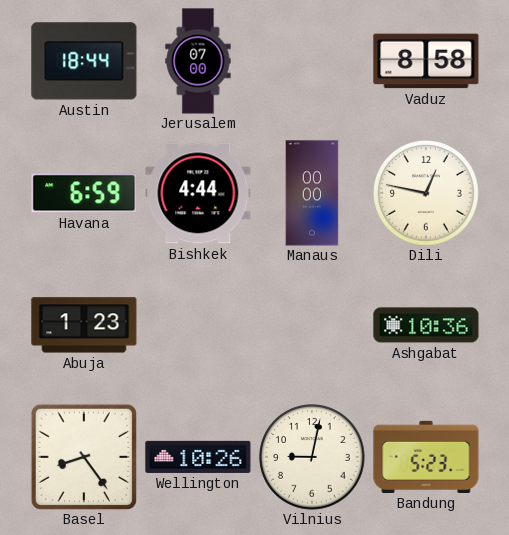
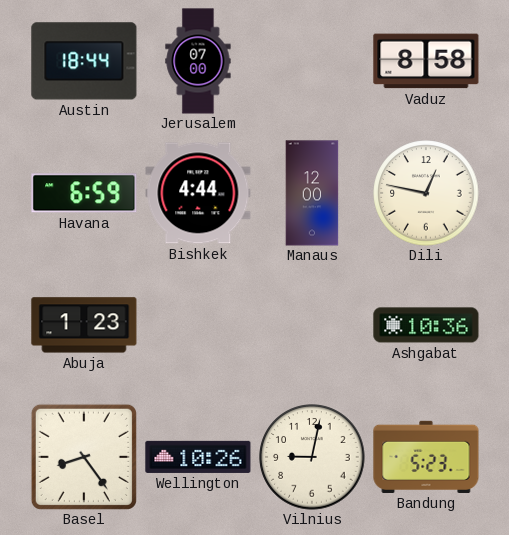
Manaus: 00:00 -> 12:00
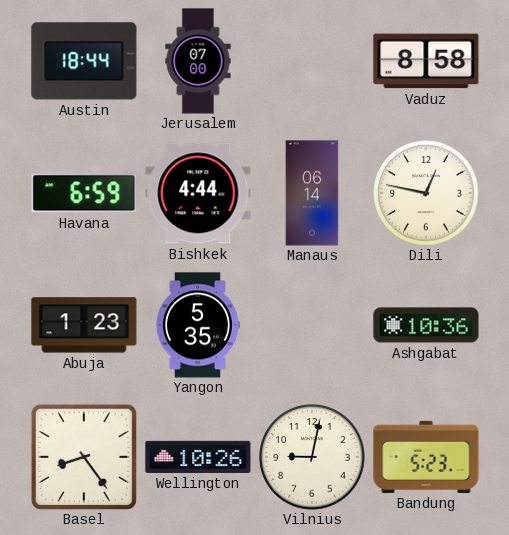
Manaus: 12:00 -> 06:14
Yangon: none -> 5:35
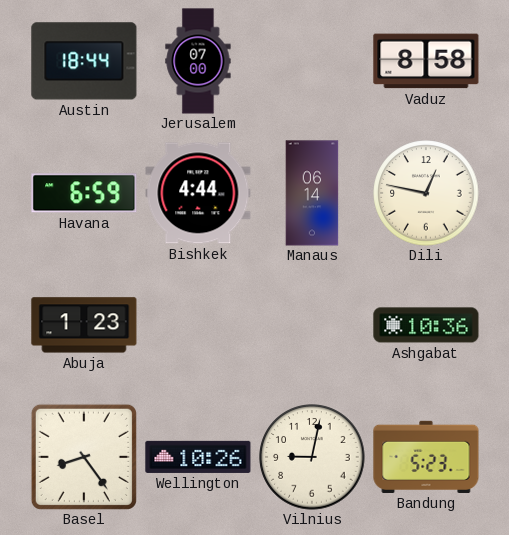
Yangon: 5:35 -> none
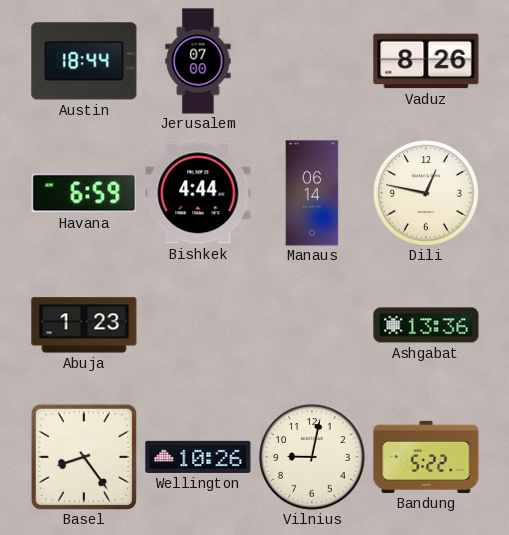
Vaduz: 8:58 -> 8:26
Ashgabat: 10:36 -> 13:36
Bandung: 5:23 -> 5:22
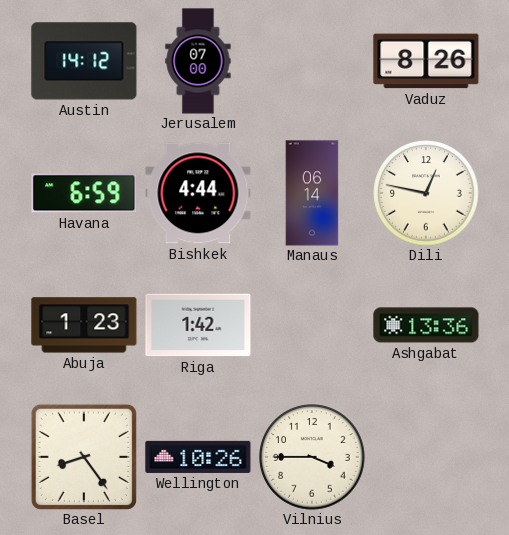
Austin: 18:44 -> 14:12
Riga: none -> 1:42
Vilnius: 9:02 -> 3:45
Bandung: 5:22 -> none
